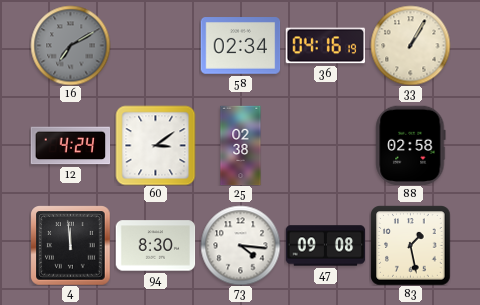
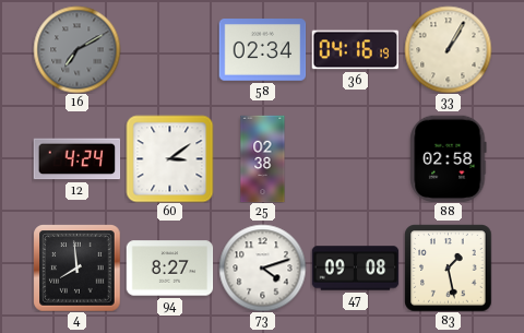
4: 11:59 -> 7:59
94: 8:30 -> 8:27
73: 4:16 -> 4:12
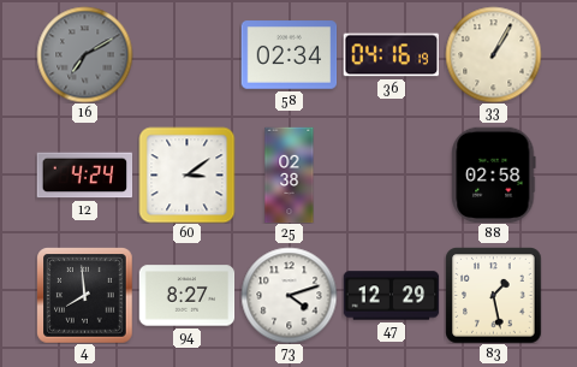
47: 09:08 -> 12:29
